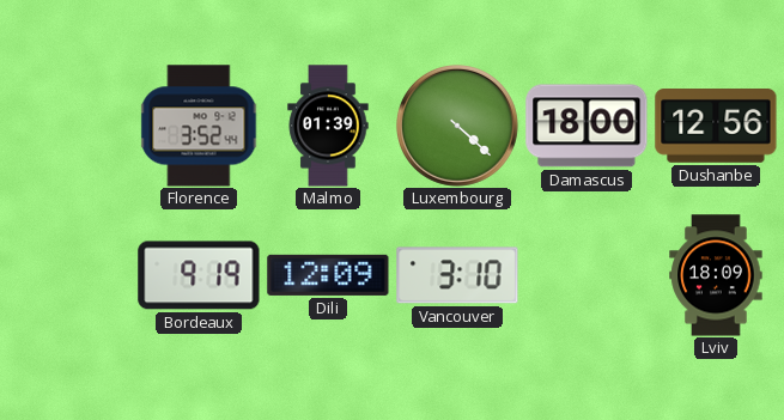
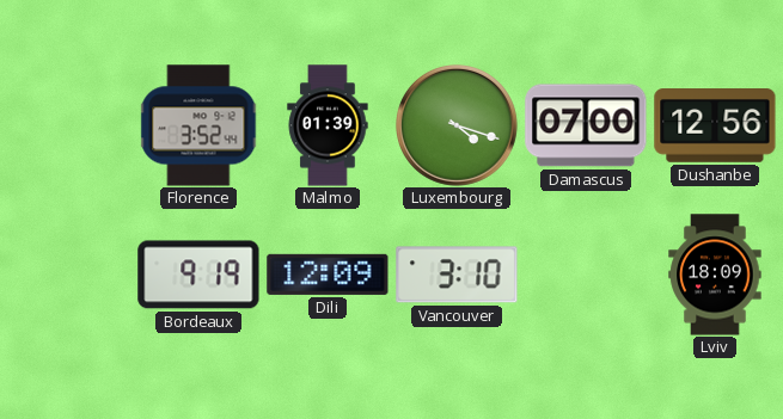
Luxembourg: 4:22 -> 4:18
Damascus: 18:00 -> 07:00
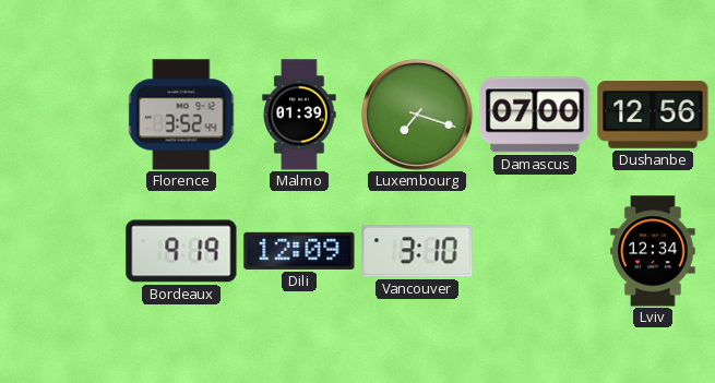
Luxembourg: 4:18 -> 7:18
Lviv: 18:09 -> 12:34
